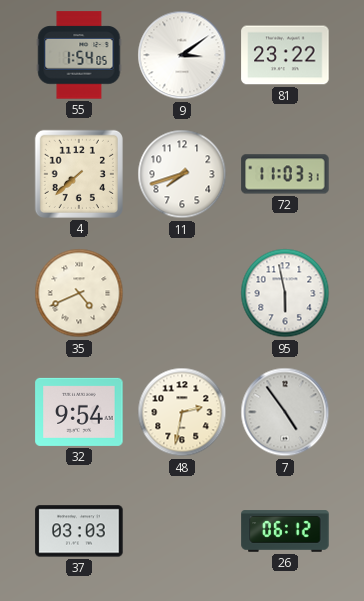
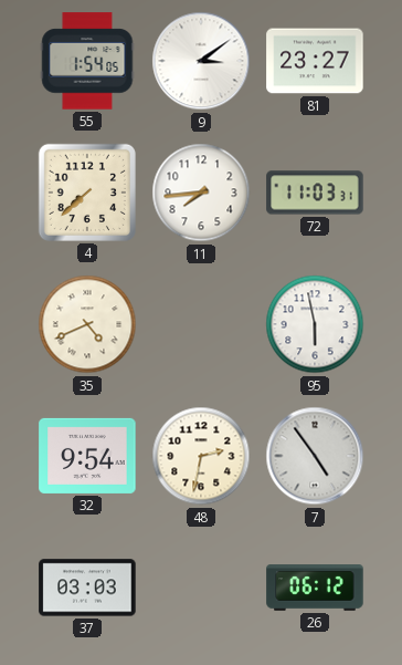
81: 23:22 -> 23:27
11: 7:42 -> 7:44
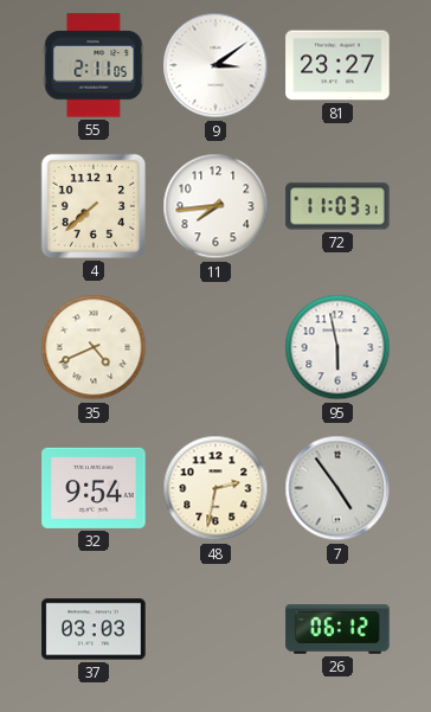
55: 1:54 -> 2:11
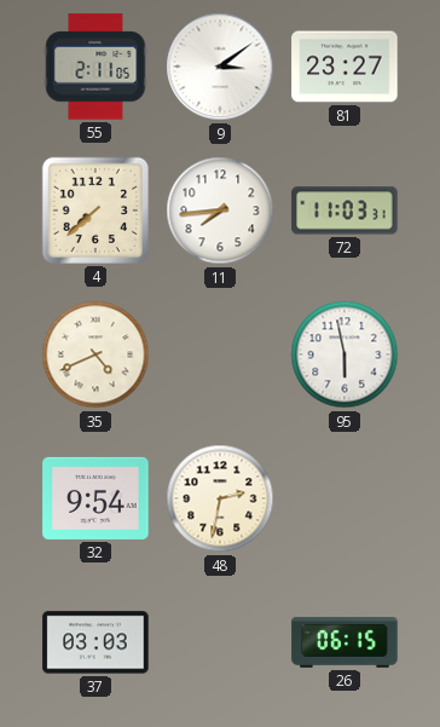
7: 4:54 -> none
26: 06:12 -> 06:15
